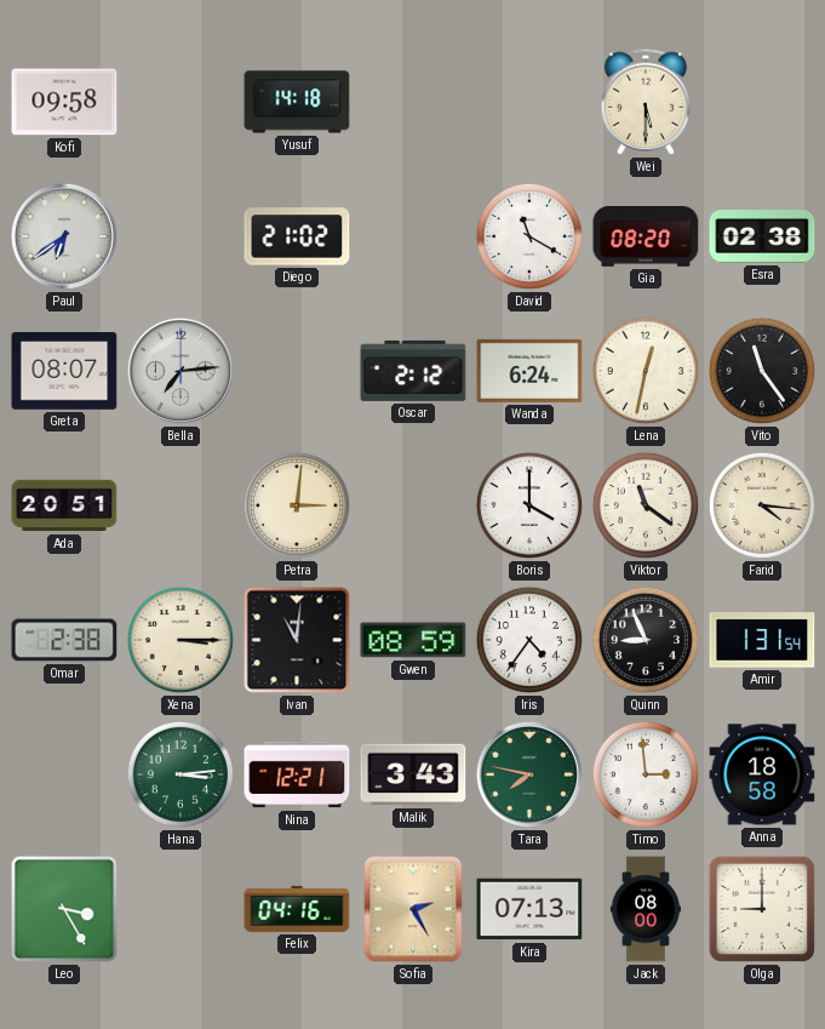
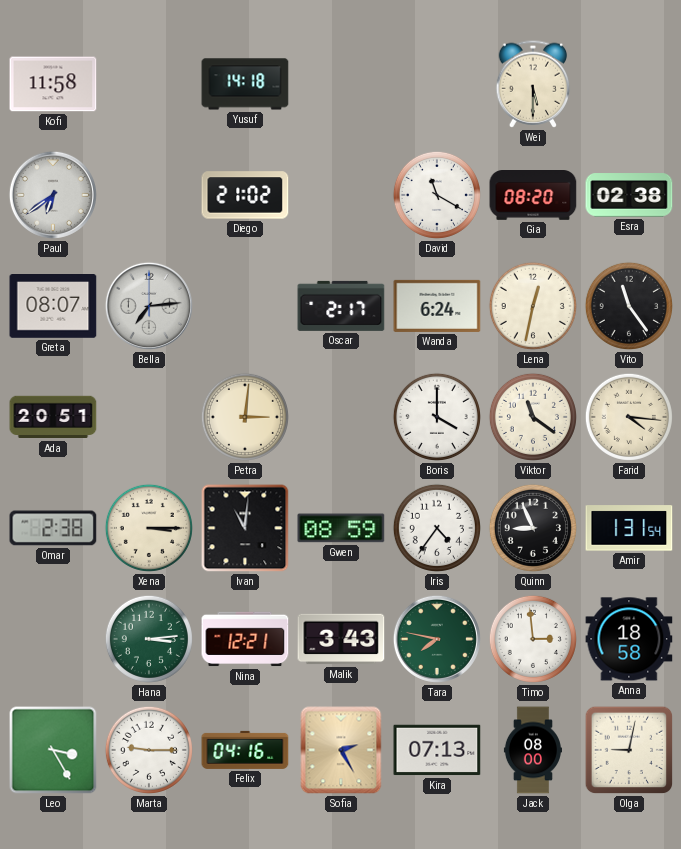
Kofi: 09:58 -> 11:58
Oscar: 2:12 -> 2:17
Marta: none -> 9:15
Olga: 9:00 -> 9:02
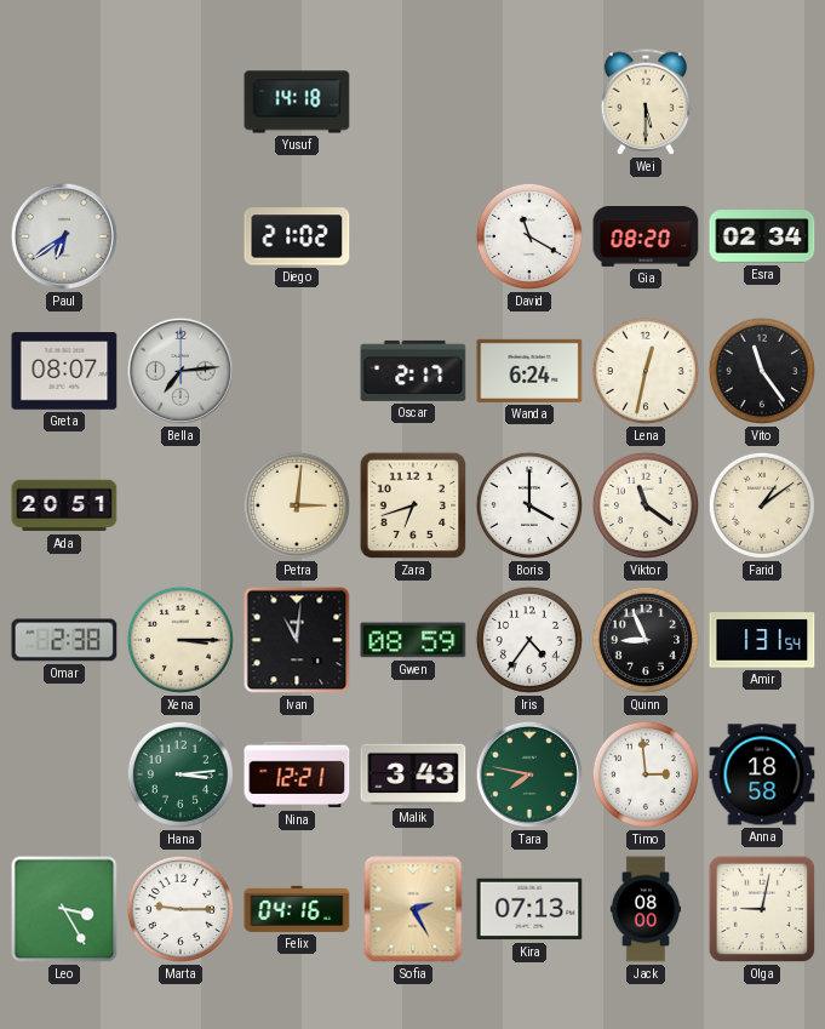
Kofi: 11:58 -> none
Esra: 02:38 -> 02:34
Zara: none -> 6:42
Farid: 4:16 -> 1:09
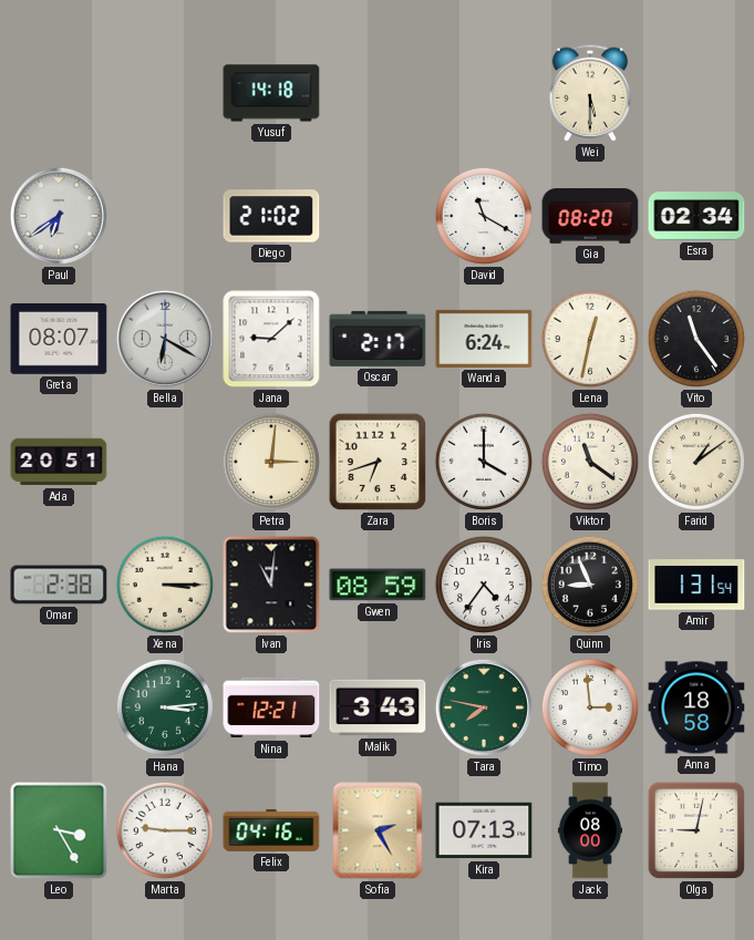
Bella: 7:14 -> 6:20
Jana: none -> 9:08
